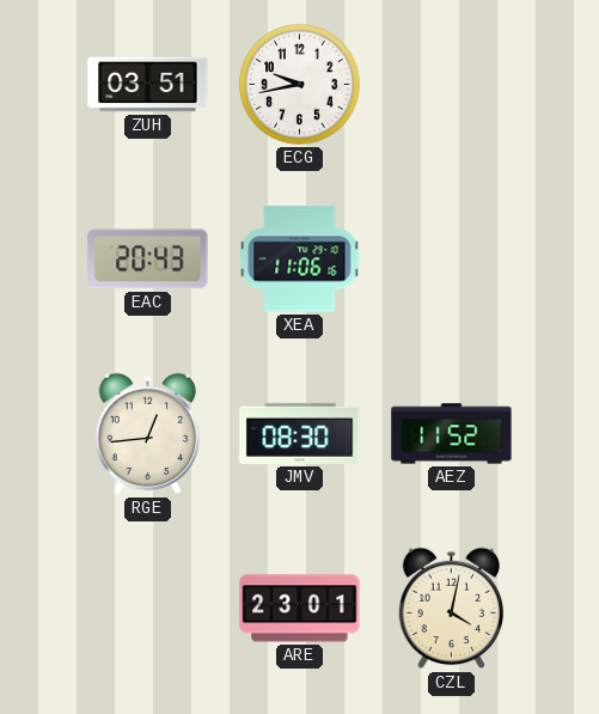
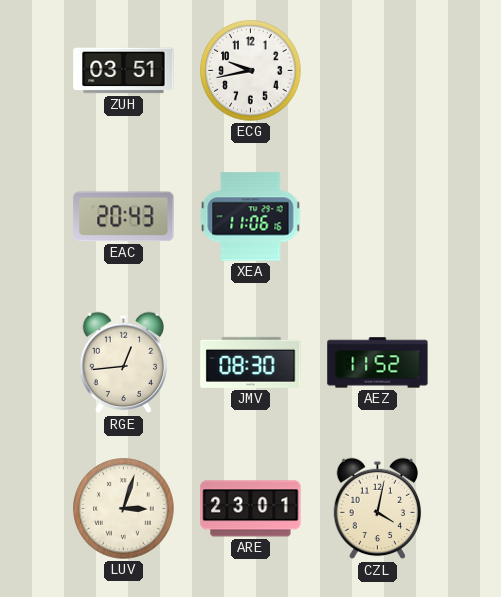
LUV: none -> 3:03
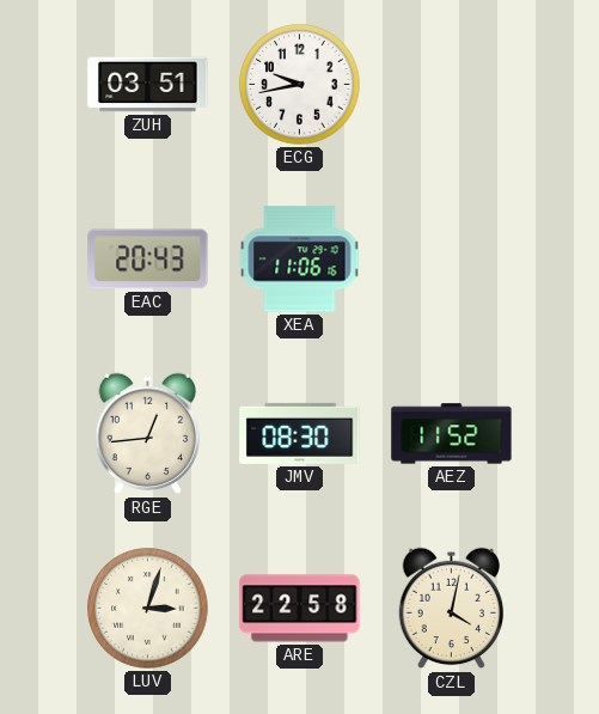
ARE: 23:01 -> 22:58
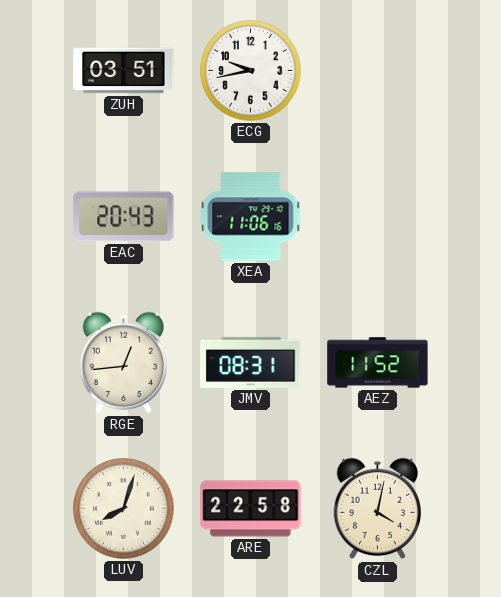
JMV: 08:30 -> 08:31
LUV: 3:03 -> 8:03
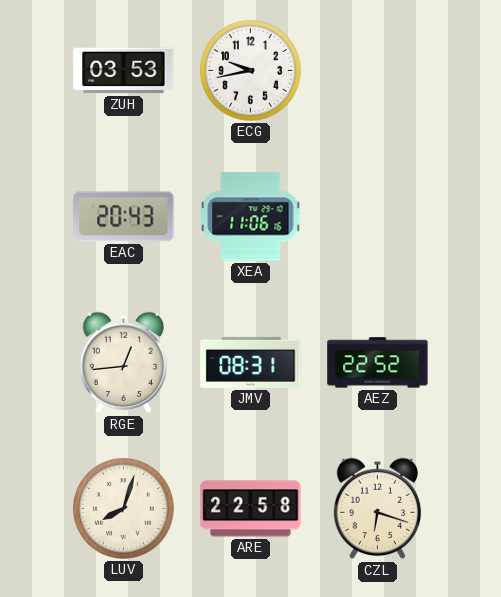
ZUH: 03:51 -> 03:53
AEZ: 11:52 -> 22:52
CZL: 4:02 -> 6:18
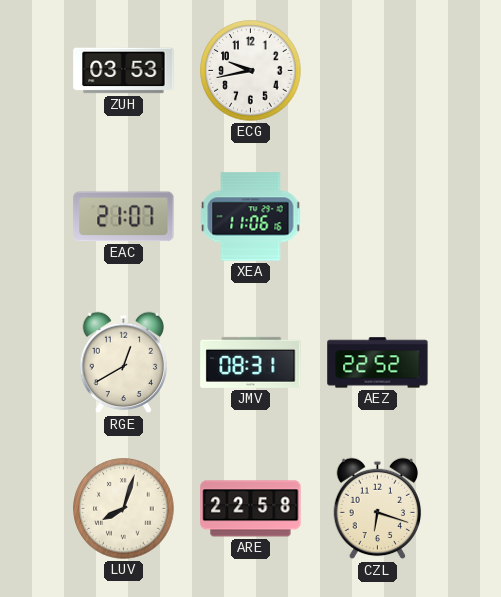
EAC: 20:43 -> 21:07
RGE: 12:44 -> 12:40
